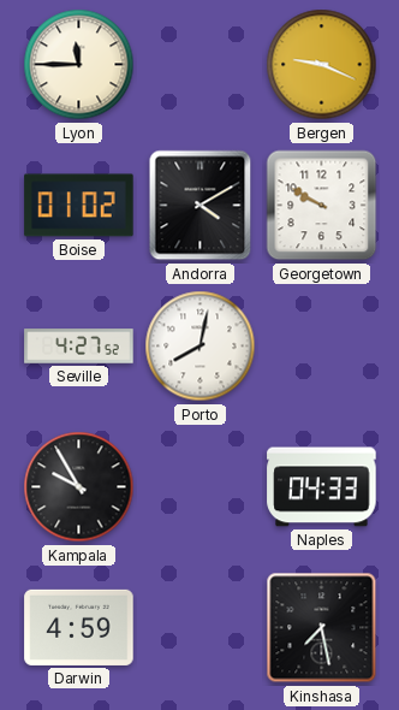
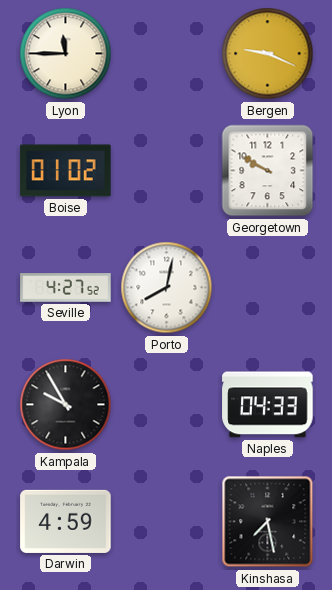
Andorra: 4:10 -> none
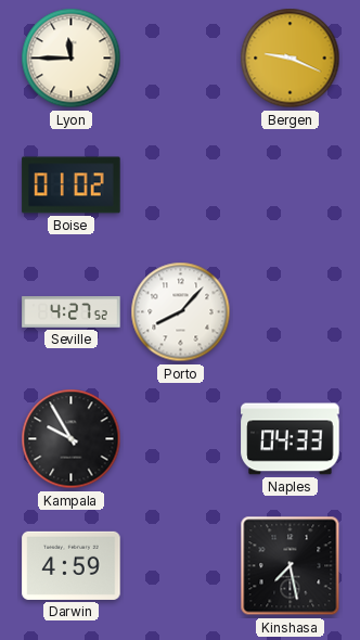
Georgetown: 9:50 -> none
Porto: 8:02 -> 8:07
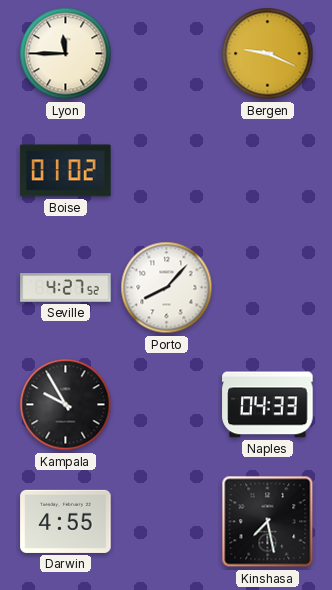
Darwin: 4:59 -> 4:55
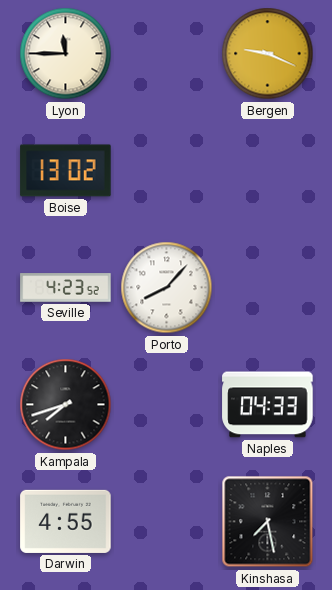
Boise: 01:02 -> 13:02
Seville: 4:27 -> 4:23
Kampala: 9:55 -> 7:42
